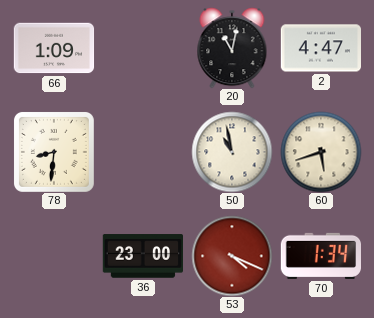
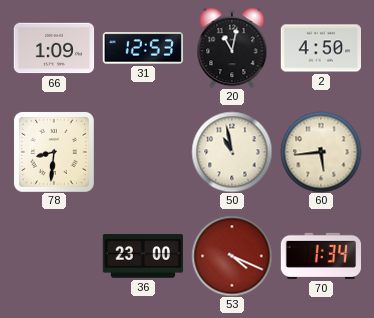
31: none -> 12:53
2: 4:47 -> 4:50
60: 5:42 -> 5:44
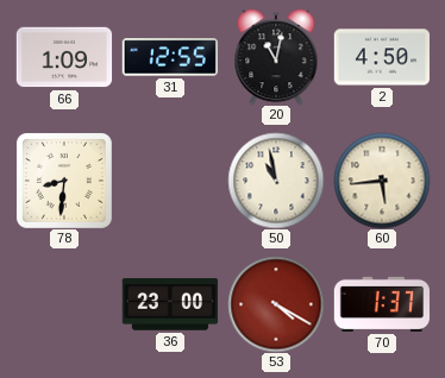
31: 12:53 -> 12:55
53: 4:19 -> 4:20
70: 1:34 -> 1:37
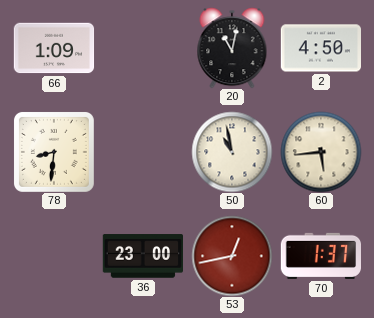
31: 12:55 -> none
53: 4:20 -> 12:43
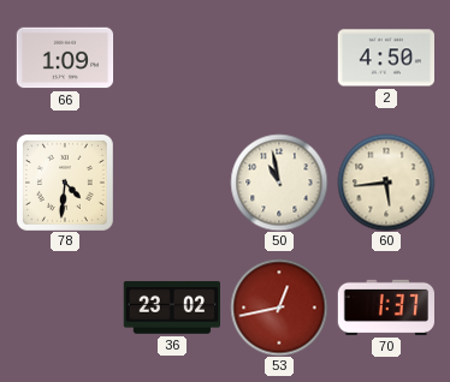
20: 11:02 -> none
78: 8:31 -> 4:31
36: 23:00 -> 23:02
